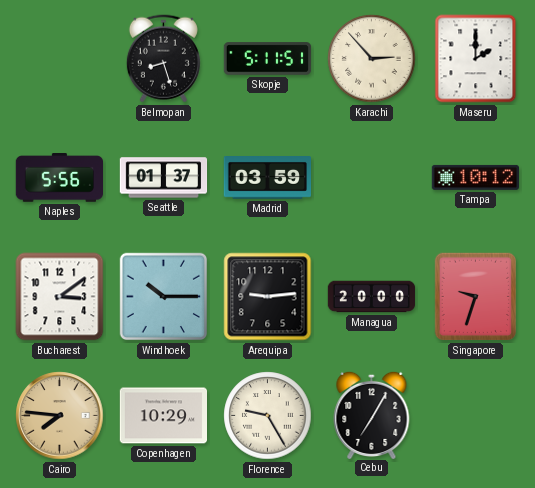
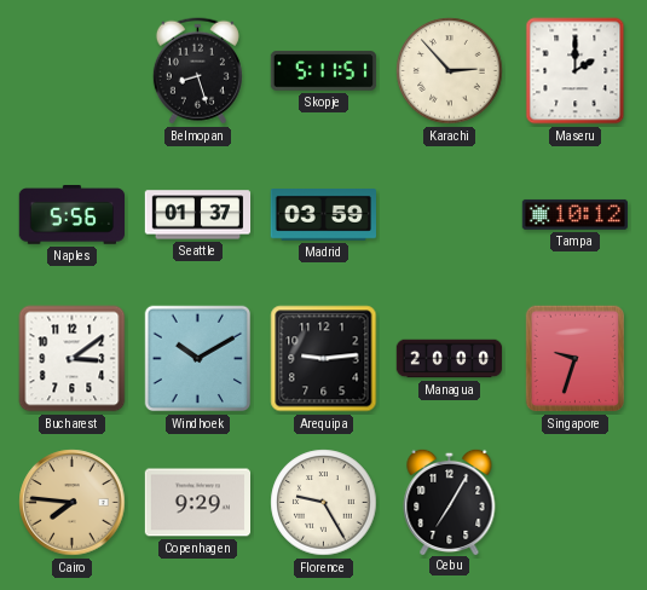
Windhoek: 10:15 -> 10:10
Copenhagen: 10:29 -> 9:29
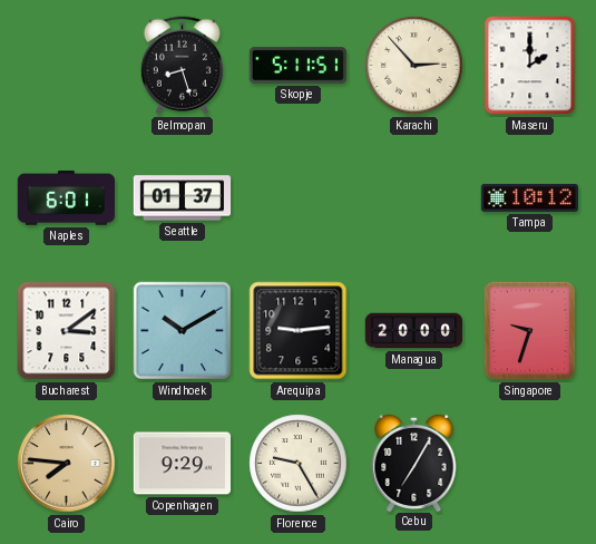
Naples: 5:56 -> 6:01
Madrid: 03:59 -> none
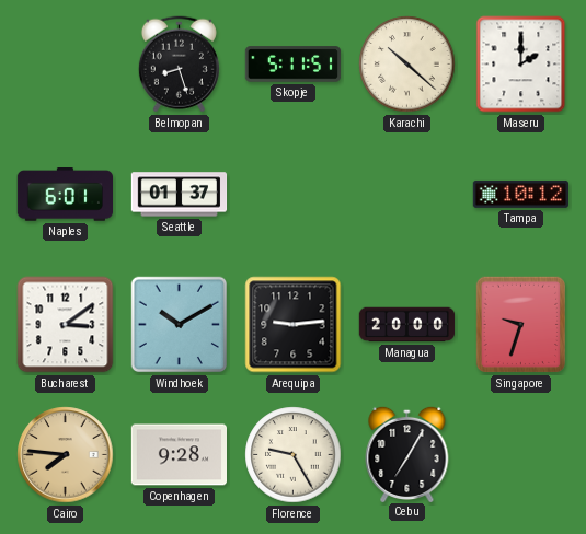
Karachi: 2:53 -> 10:22
Copenhagen: 9:29 -> 9:28
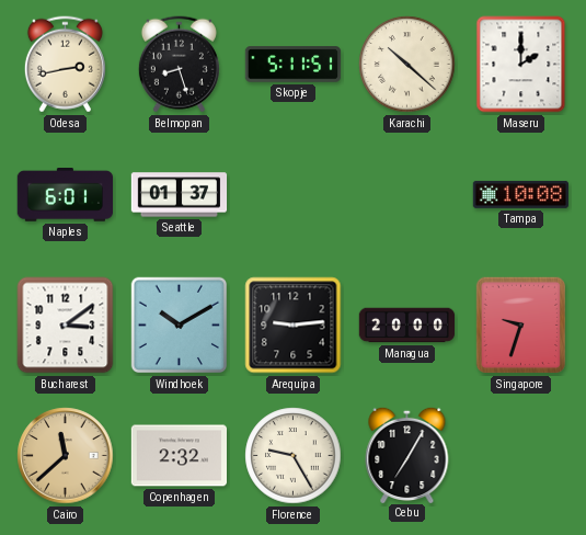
Odesa: none -> 2:43
Tampa: 10:12 -> 10:08
Cairo: 7:46 -> 11:38
Copenhagen: 9:28 -> 2:32
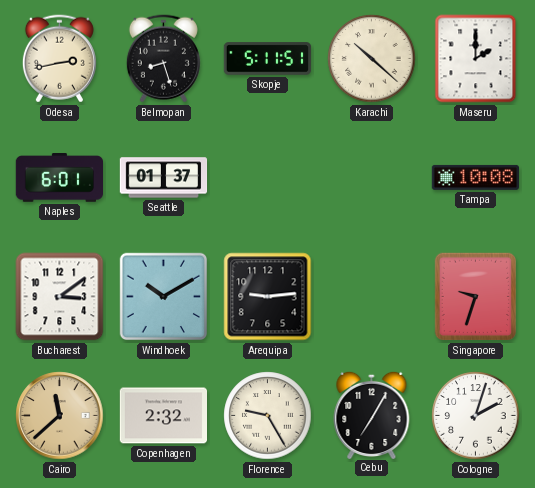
Managua: 20:00 -> none
Cologne: none -> 2:03
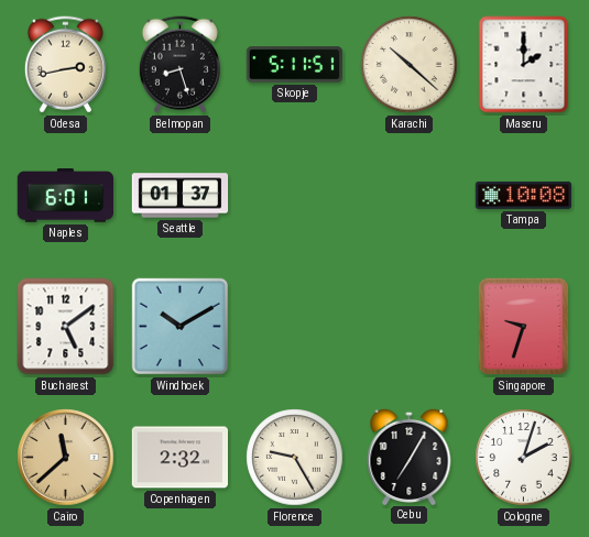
Bucharest: 3:09 -> 5:09
Arequipa: 9:14 -> none
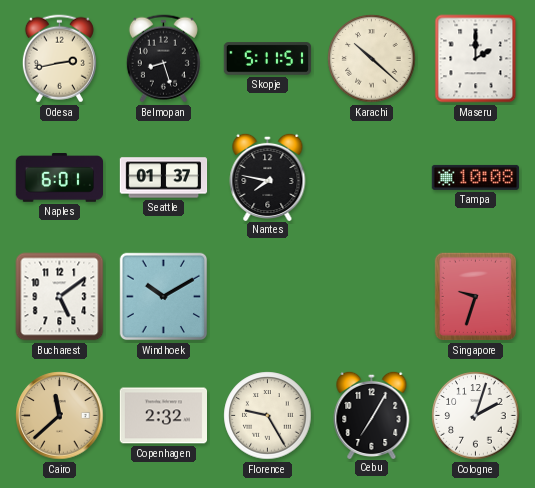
Nantes: none -> 7:47
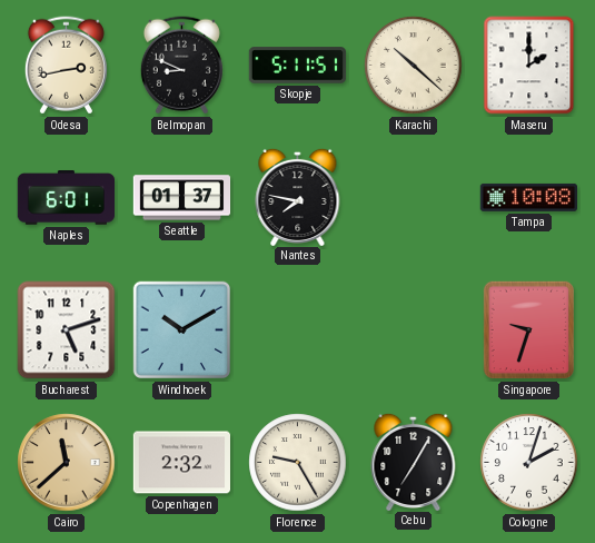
Belmopan: 8:27 -> 8:49
Bucharest: 5:09 -> 5:12
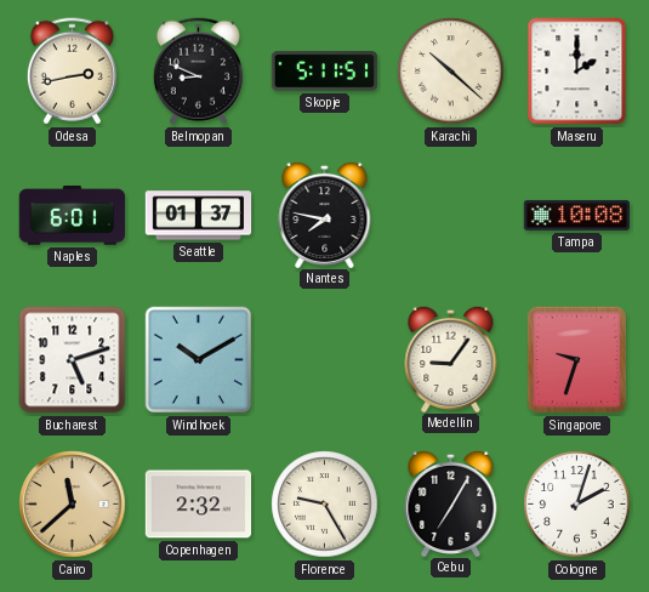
Medellin: none -> 9:06
